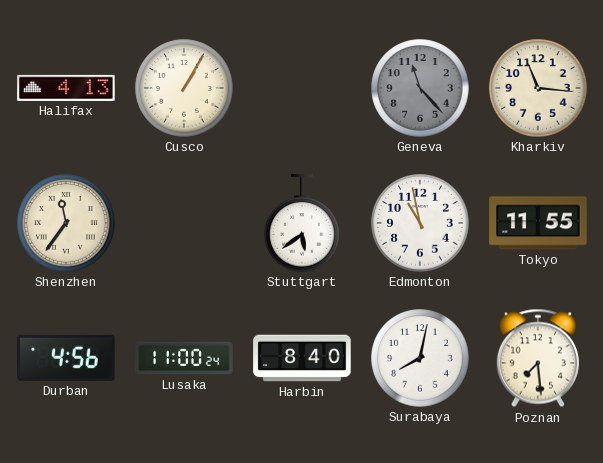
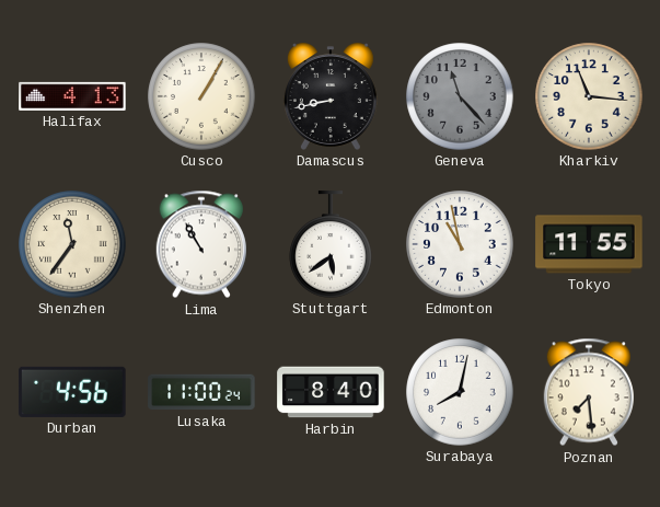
Damascus: none -> 8:43
Lima: none -> 10:55
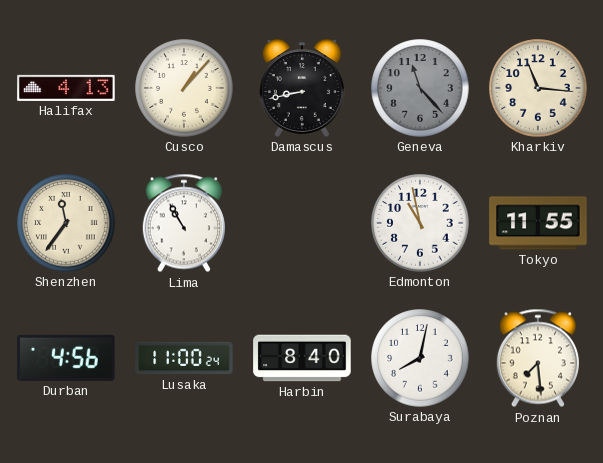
Cusco: 1:05 -> 1:07
Stuttgart: 5:39 -> none
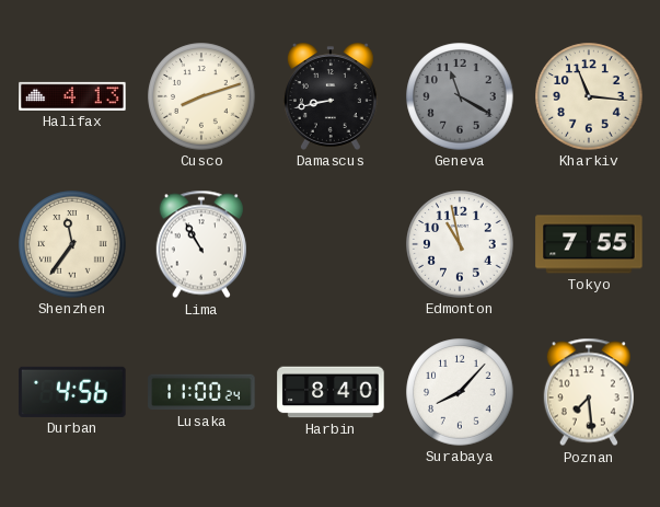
Cusco: 1:07 -> 8:12
Geneva: 11:23 -> 11:20
Tokyo: 11:55 -> 7:55
Surabaya: 8:02 -> 8:07
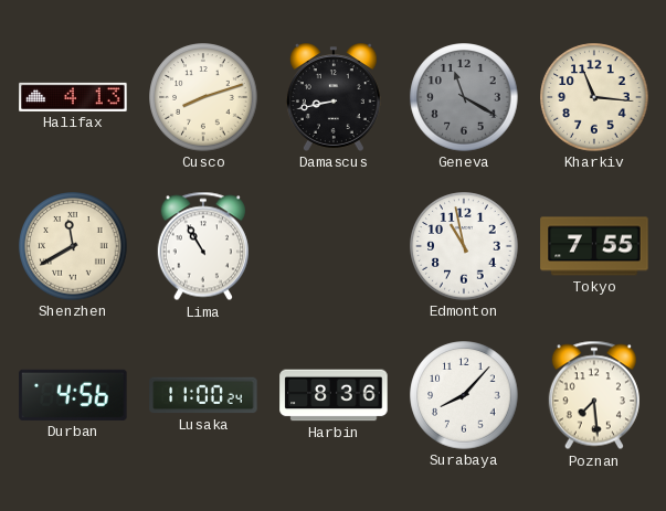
Shenzhen: 11:36 -> 11:40
Harbin: 8:40 -> 8:36
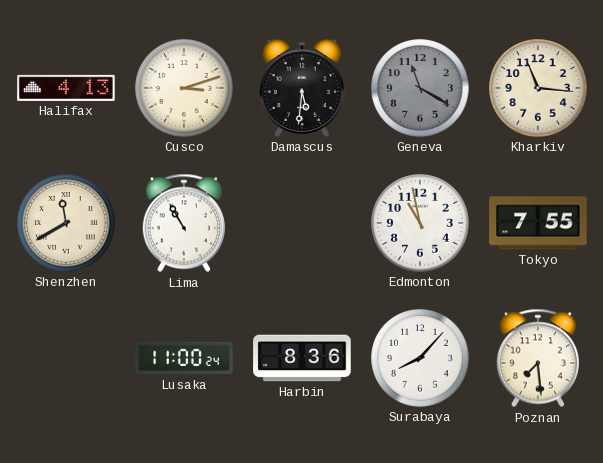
Cusco: 8:12 -> 3:12
Damascus: 8:43 -> 5:31
Durban: 4:56 -> none
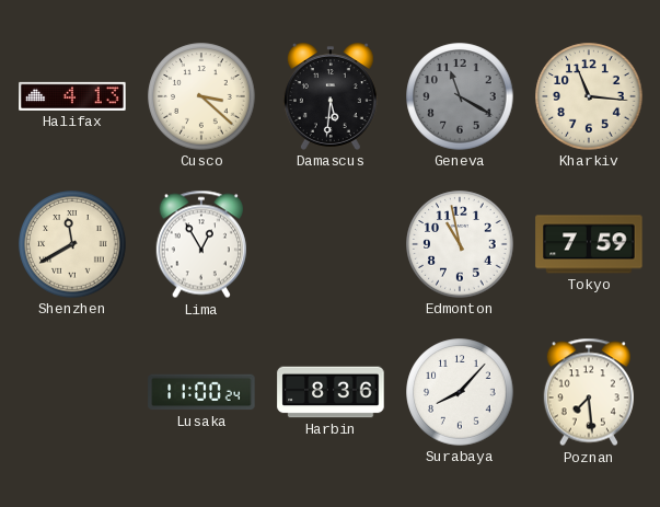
Cusco: 3:12 -> 3:22
Lima: 10:55 -> 12:55
Tokyo: 7:55 -> 7:59
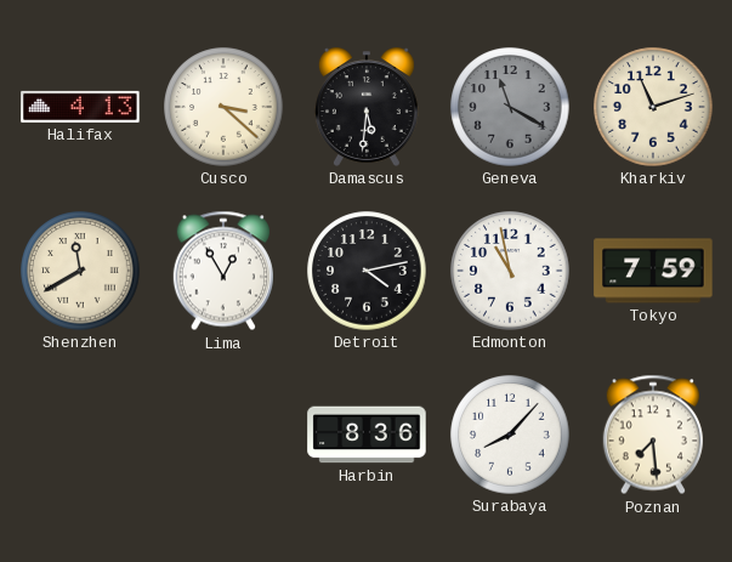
Kharkiv: 11:16 -> 11:12
Detroit: none -> 4:13
Lusaka: 11:00 -> none
